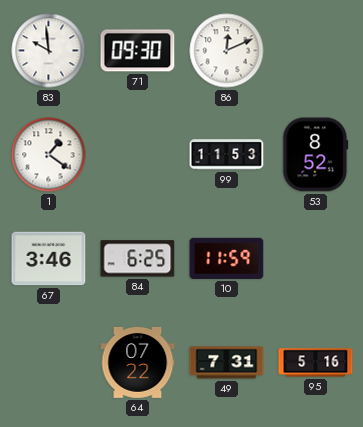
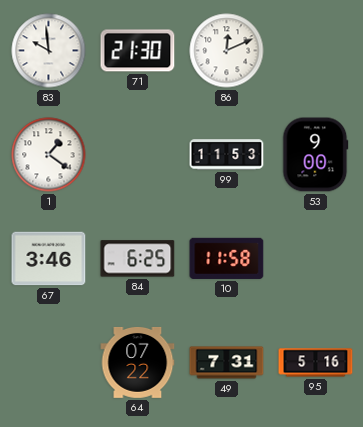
71: 09:30 -> 21:30
53: 8:52 -> 9:00
10: 11:59 -> 11:58
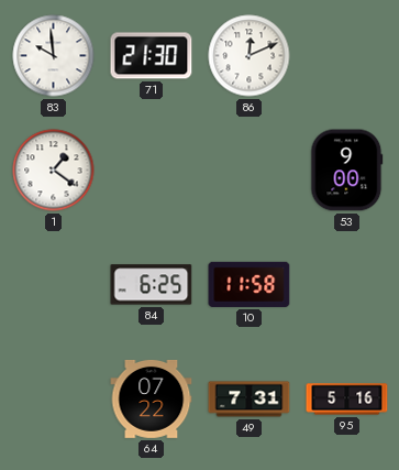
99: 11:53 -> none
67: 3:46 -> none
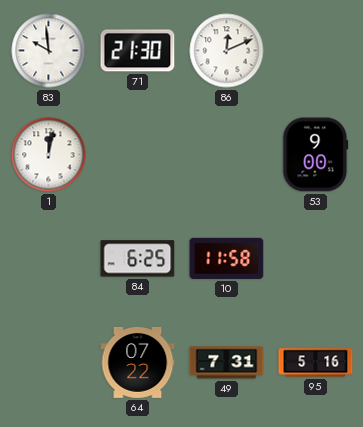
1: 1:21 -> 12:02
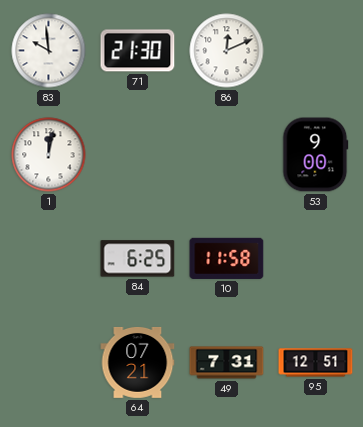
64: 07:22 -> 07:21
95: 5:16 -> 12:51
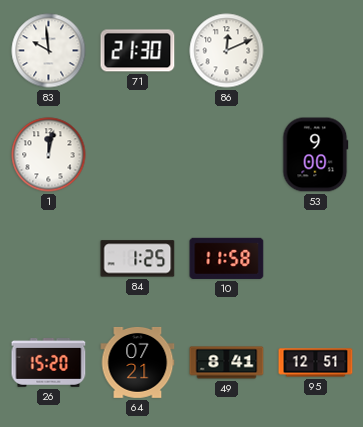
84: 6:25 -> 1:25
26: none -> 15:20
49: 7:31 -> 8:41
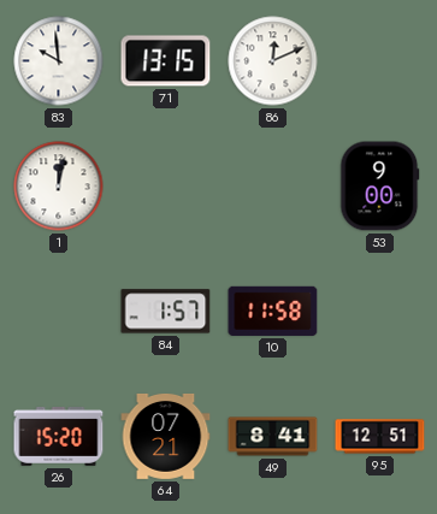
71: 21:30 -> 13:15
84: 1:25 -> 1:57
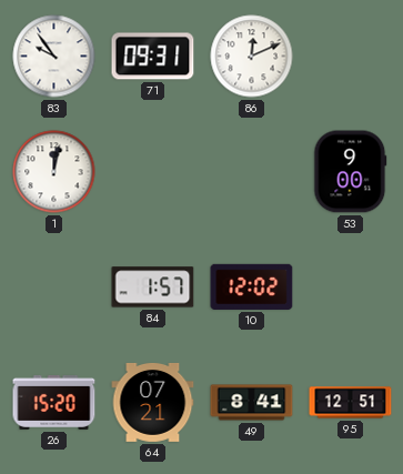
83: 9:59 -> 9:54
71: 13:15 -> 09:31
10: 11:58 -> 12:02
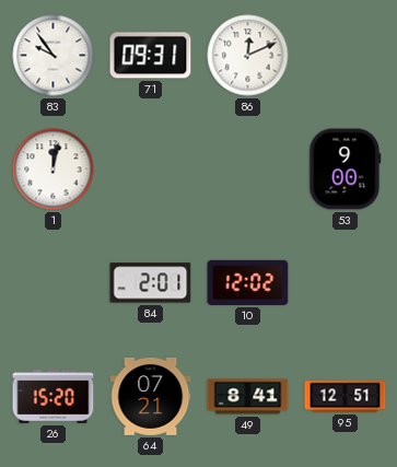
84: 1:57 -> 2:01
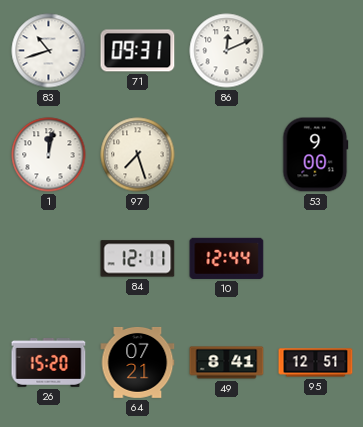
83: 9:54 -> 10:42
97: none -> 7:27
84: 2:01 -> 12:11
10: 12:02 -> 12:44
